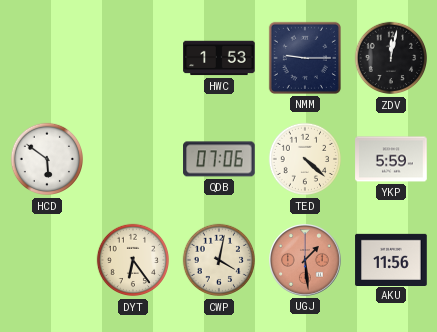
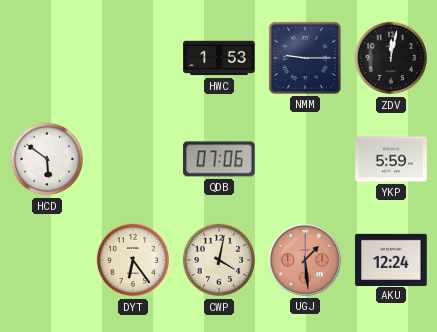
TED: 4:22 -> none
AKU: 11:56 -> 12:24
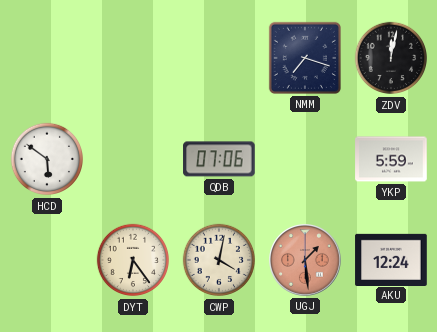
HWC: 1:53 -> none
NMM: 9:15 -> 7:18
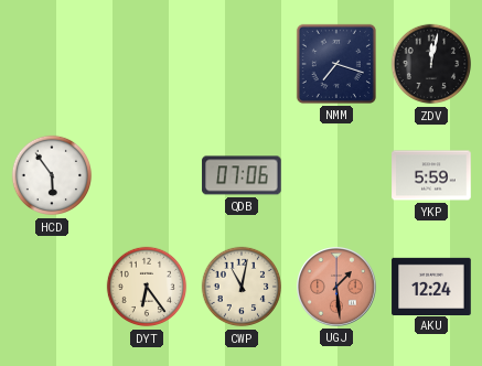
HCD: 5:51 -> 5:54
CWP: 4:02 -> 11:02
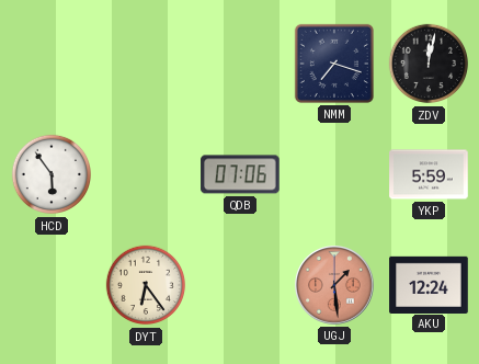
CWP: 11:02 -> none
